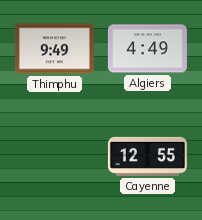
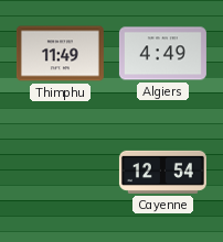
Thimphu: 9:49 -> 11:49
Cayenne: 12:55 -> 12:54
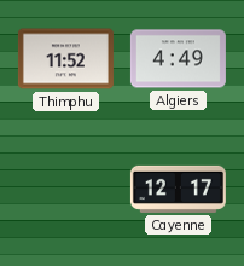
Thimphu: 11:49 -> 11:52
Cayenne: 12:54 -> 12:17
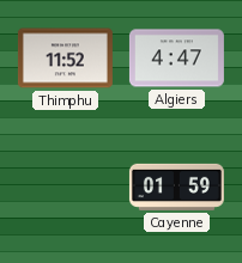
Algiers: 4:49 -> 4:47
Cayenne: 12:17 -> 01:59
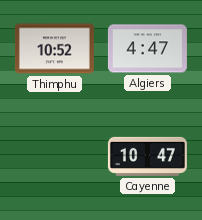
Thimphu: 11:52 -> 10:52
Cayenne: 01:59 -> 10:47
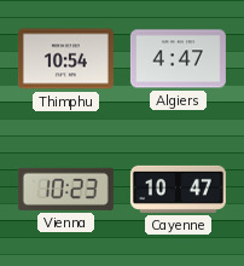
Thimphu: 10:52 -> 10:54
Vienna: none -> 10:23
